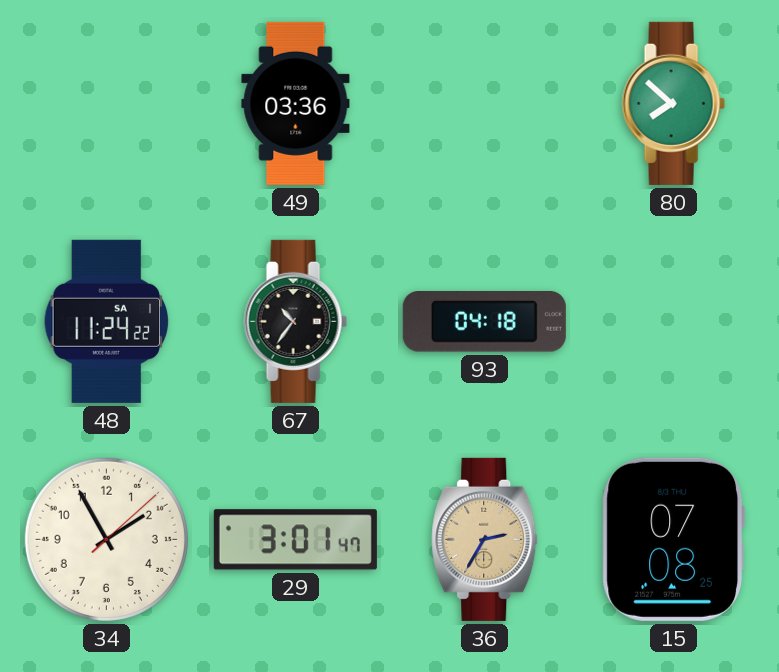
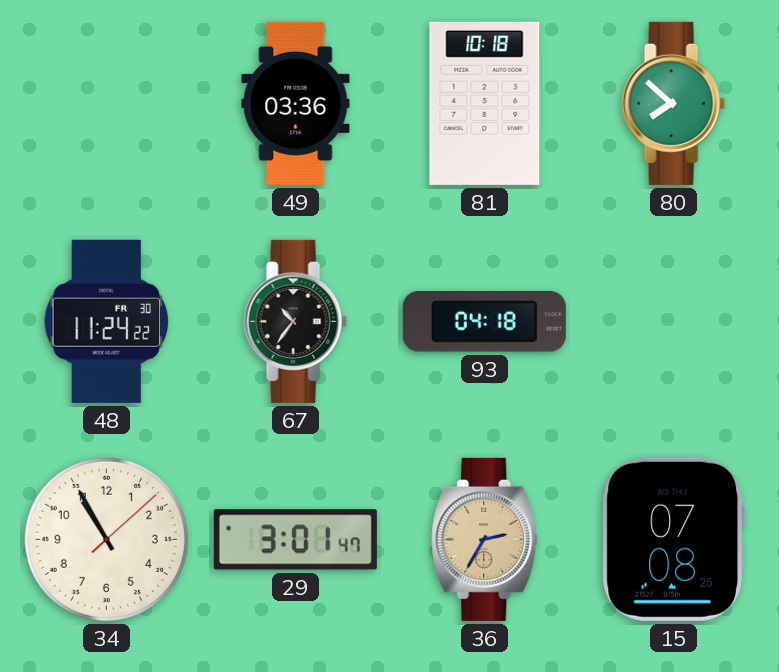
81: none -> 10:18
48 date: SA 1 -> FR 30
34: 1:55 -> 10:55
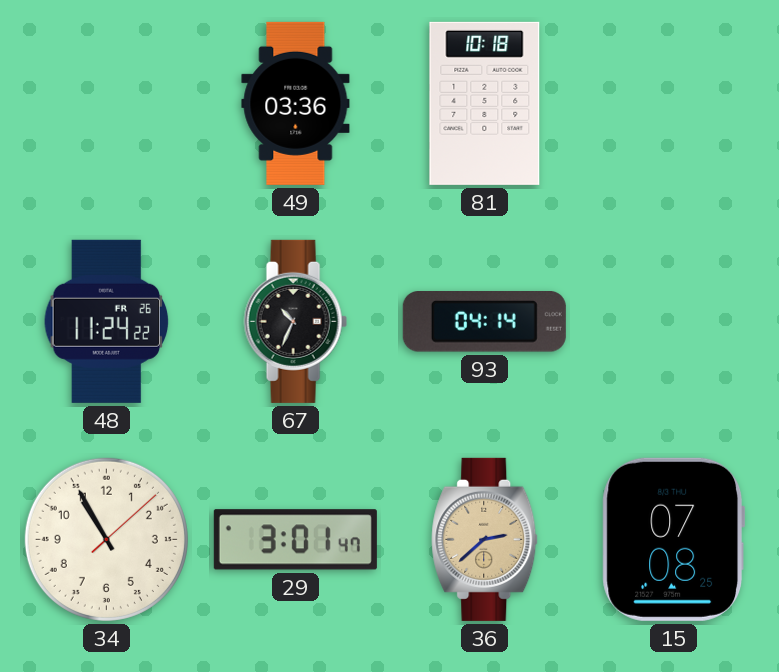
80: 7:52 -> none
48 date: FR 30 -> FR 26
67: 10:36 -> 10:34
93: 04:18 -> 04:14
36: 2:35 -> 2:38
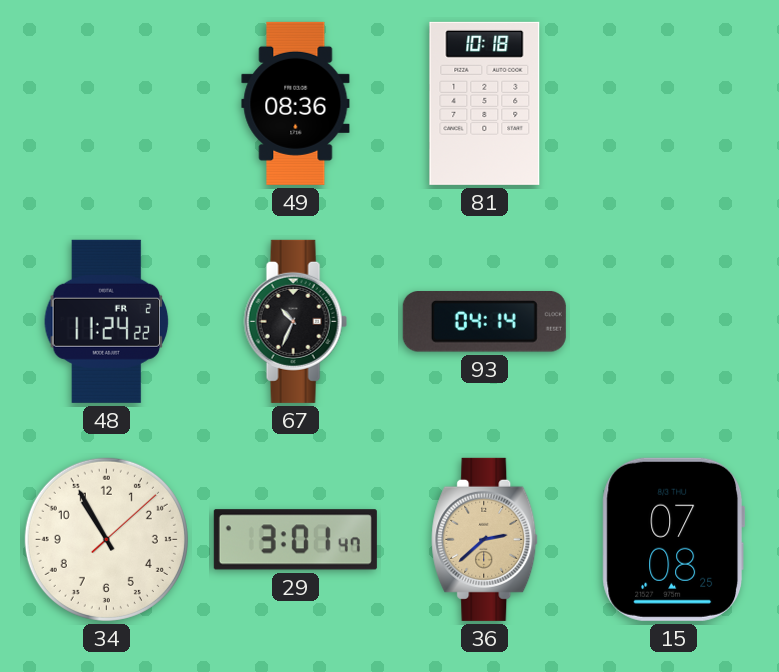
49: 03:36 -> 08:36
48 date: FR 26 -> FR 2
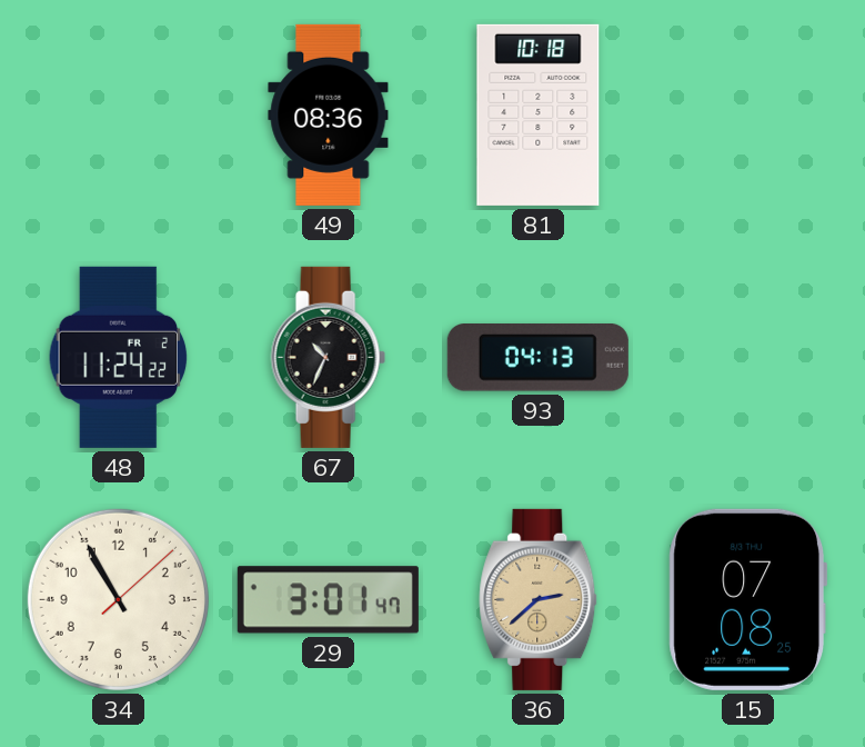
93: 04:14 -> 04:13
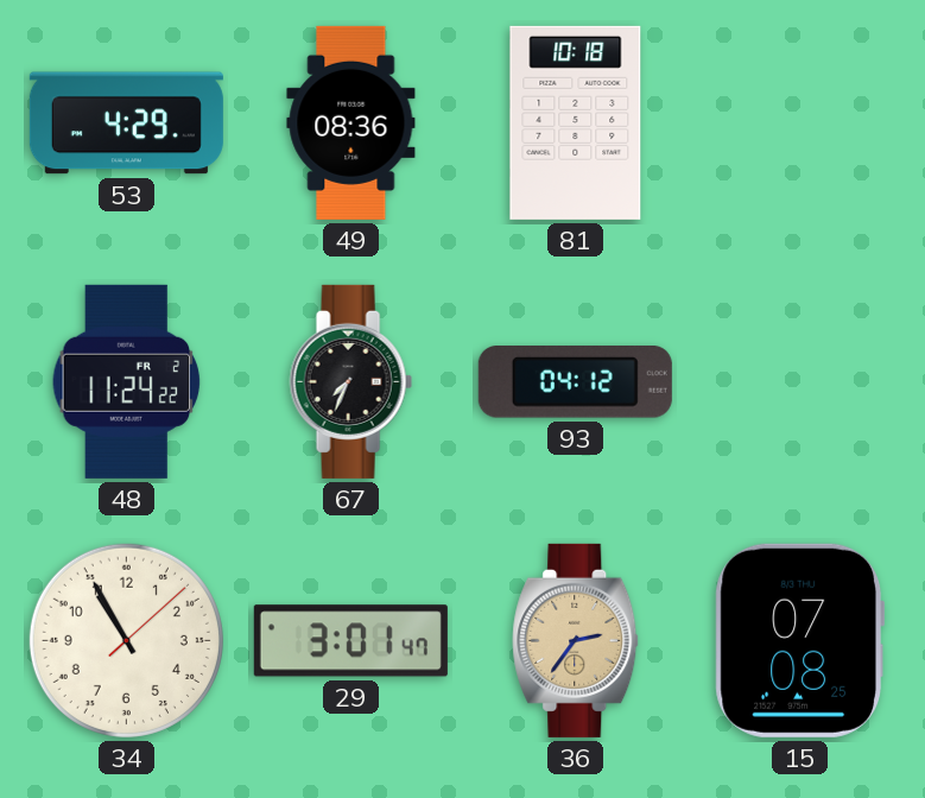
53: none -> 4:29
67: 10:34 -> 7:34
93: 04:13 -> 04:12
36: 2:38 -> 2:36
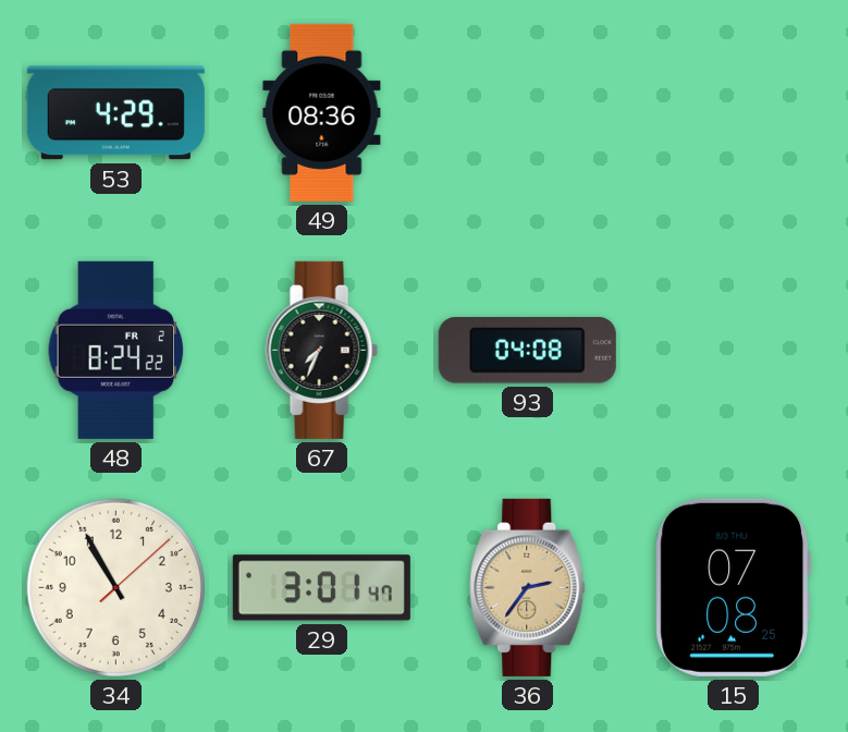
81: 10:18 -> none
48: 11:24 -> 8:24
93: 04:12 -> 04:08
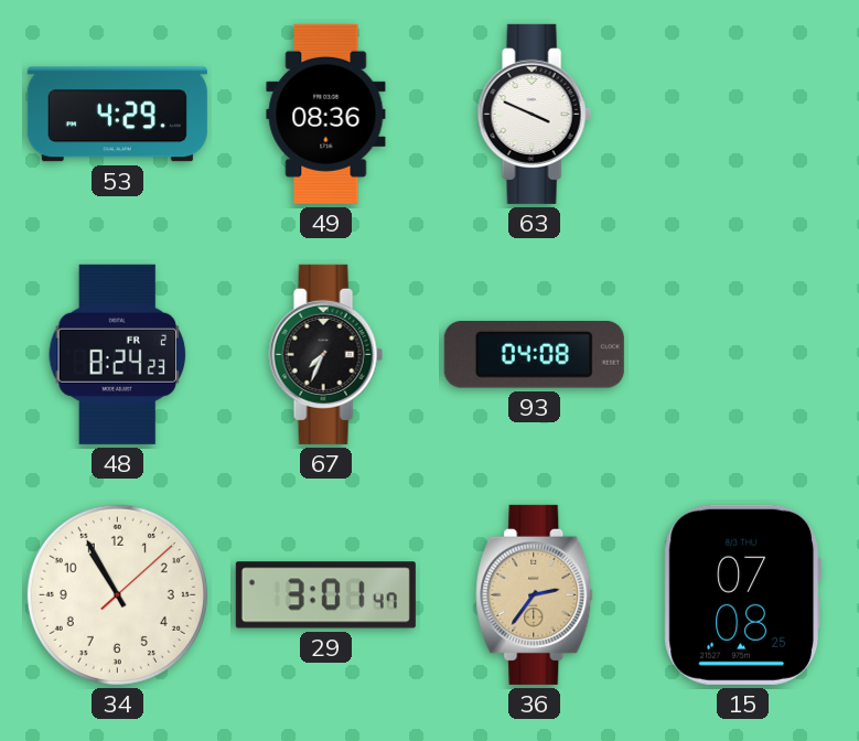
63: none -> 3:49
48: 8:24:22 -> 8:24:23
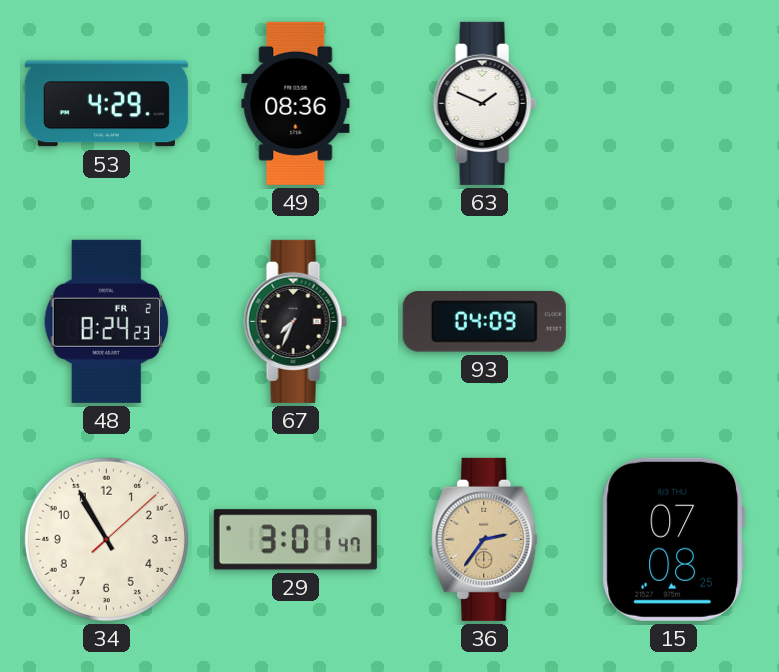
63: 3:49 -> 1:49
93: 04:08 -> 04:09
